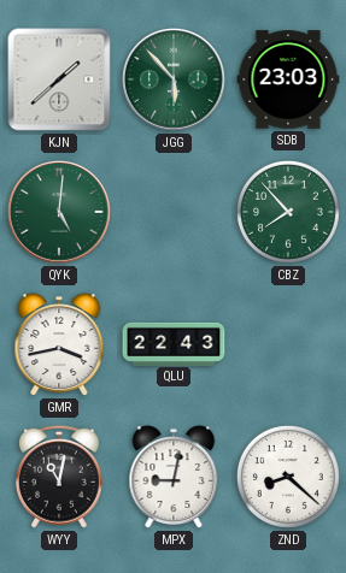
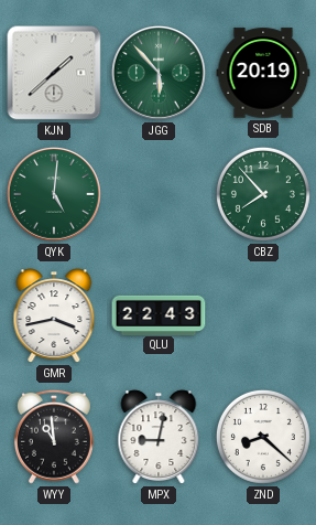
SDB: 23:03 -> 20:19
WYY: 11:02 -> 10:59
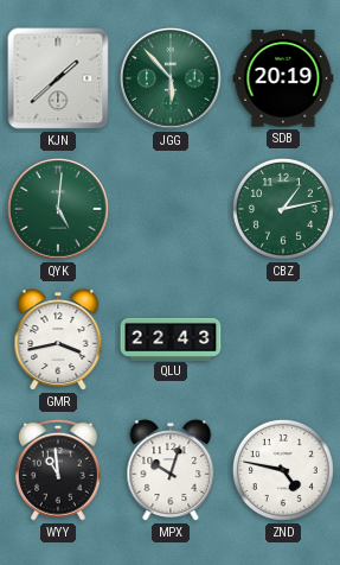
CBZ: 7:53 -> 1:13
MPX: 9:02 -> 10:03
ZND: 8:22 -> 4:47
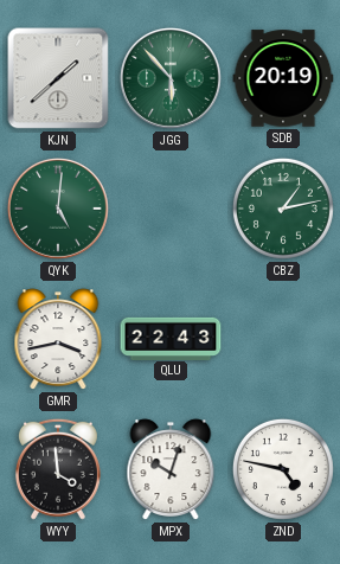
WYY: 10:59 -> 3:59
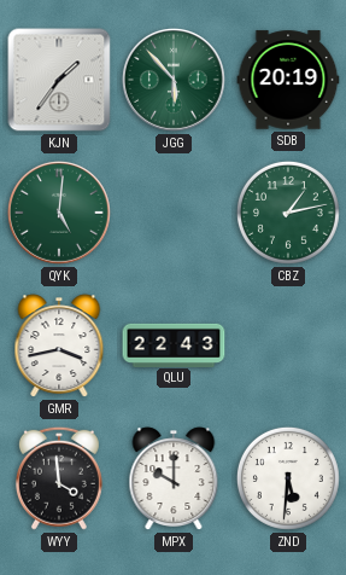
KJN: 1:38 -> 1:36
MPX: 10:03 -> 10:00
ZND: 4:47 -> 5:31
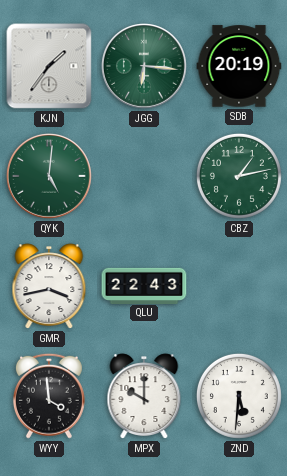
JGG: 5:53 -> 6:16
